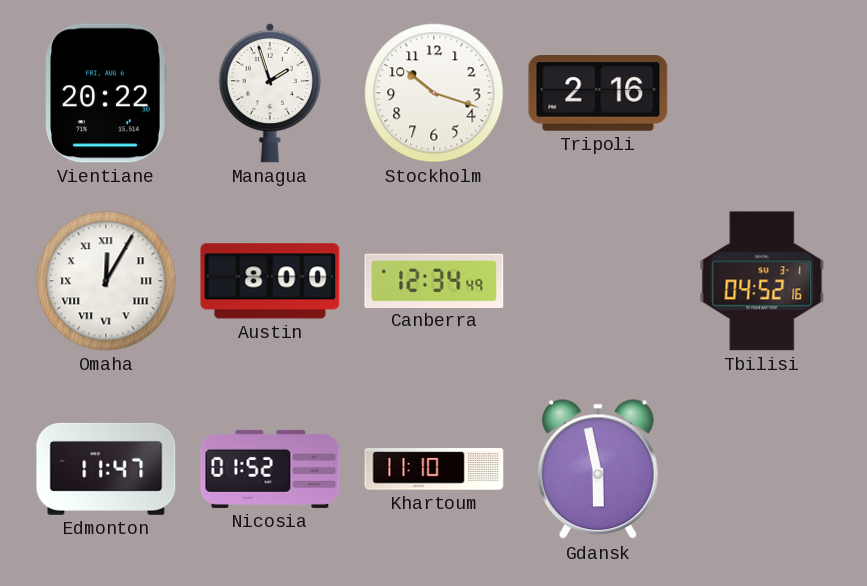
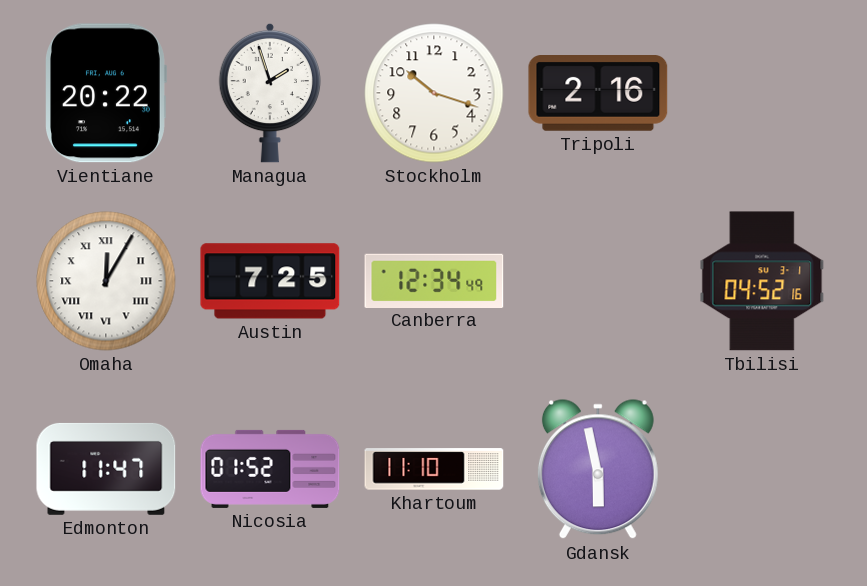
Austin: 8:00 -> 7:25
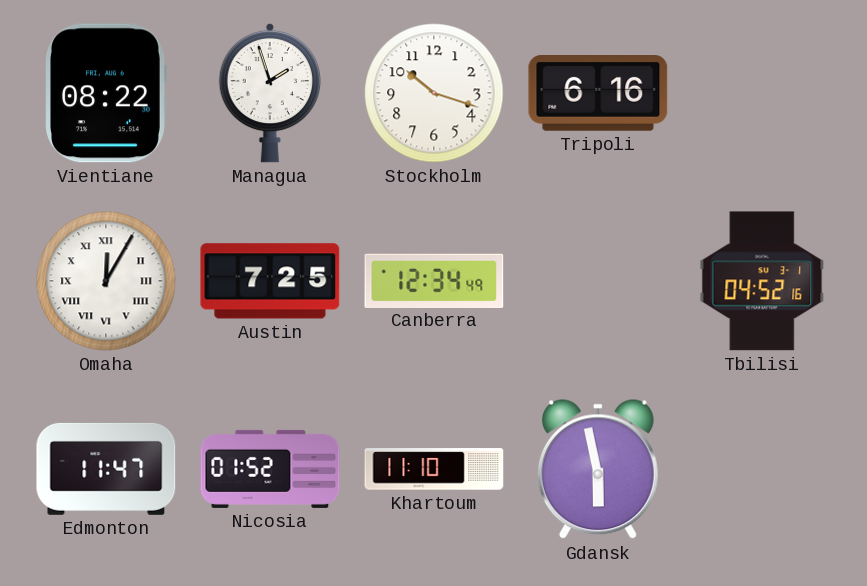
Vientiane: 20:22 -> 08:22
Tripoli: 2:16 -> 6:16
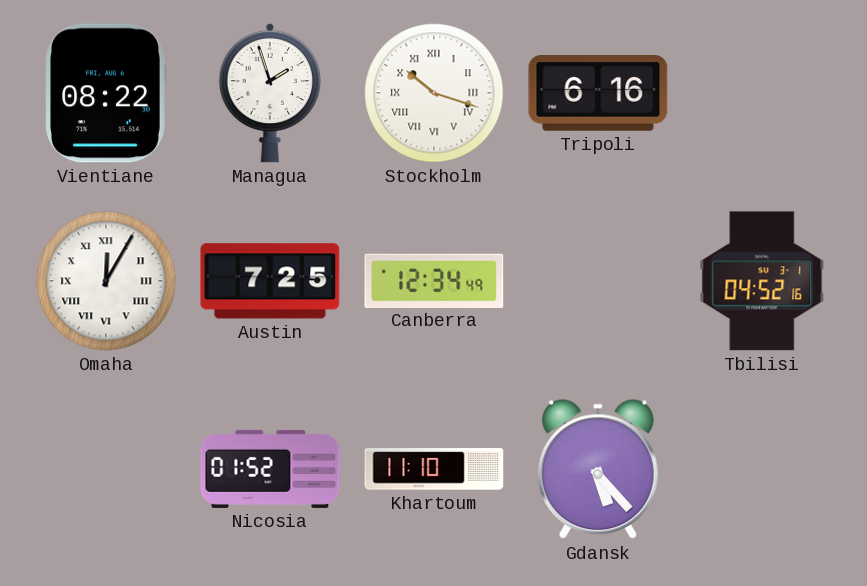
Stockholm numerals: Arabic -> Roman
Edmonton: 11:47 -> none
Gdansk: 5:58 -> 5:23
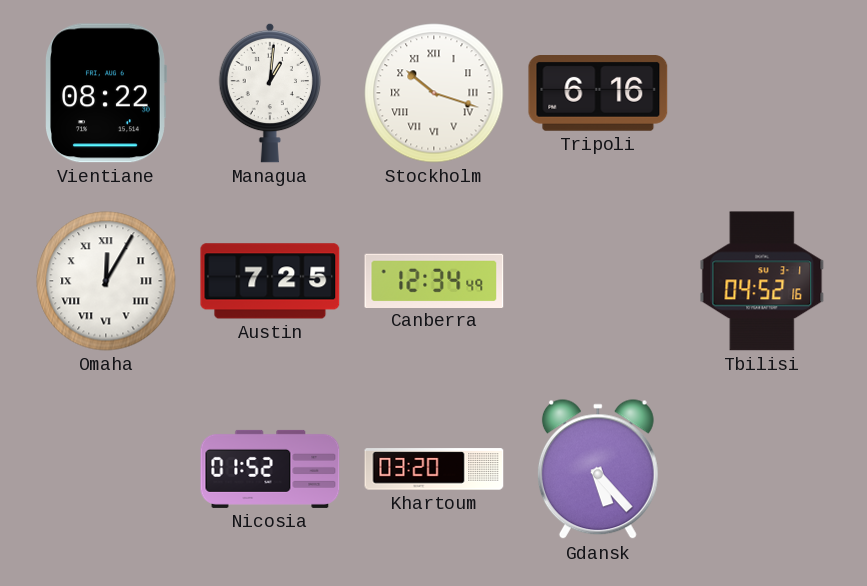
Managua: 1:57 -> 1:01
Khartoum: 11:10 -> 03:20
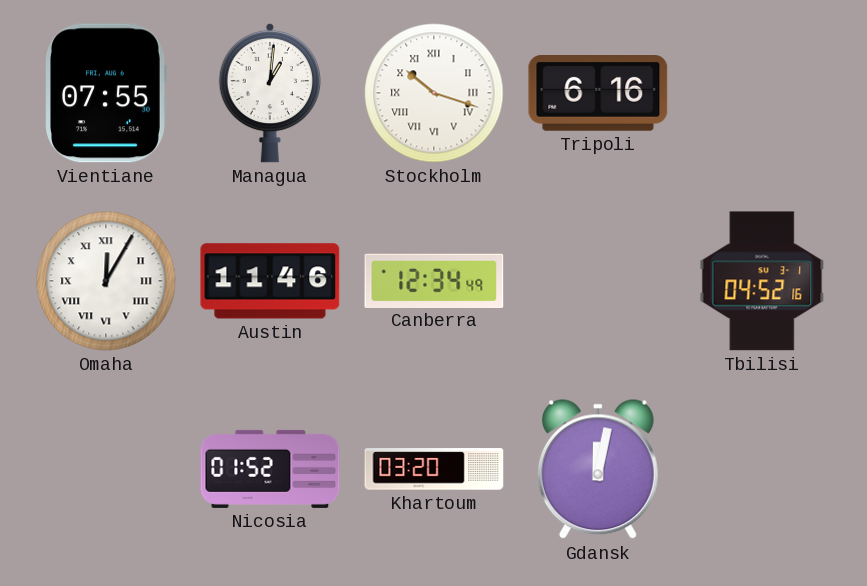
Vientiane: 08:22 -> 07:55
Austin: 7:25 -> 11:46
Gdansk: 5:23 -> 12:02
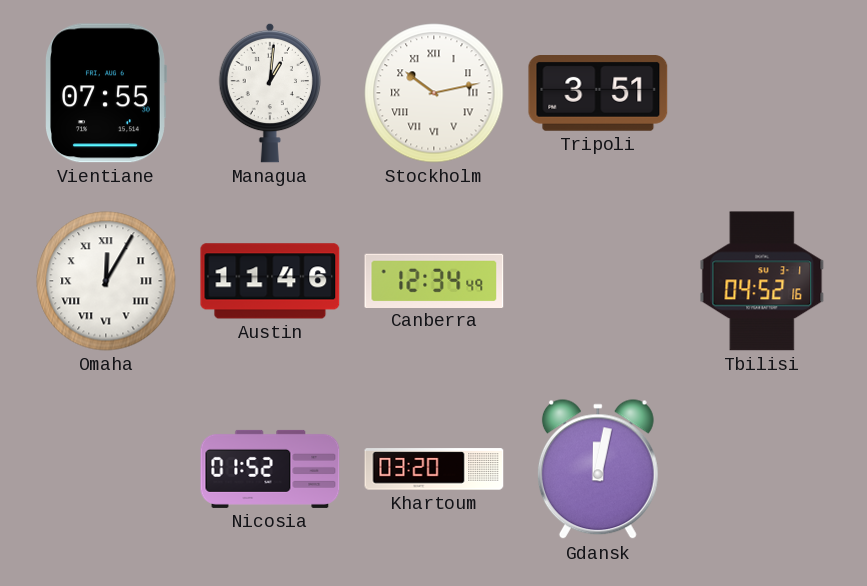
Stockholm: 10:18 -> 10:13
Tripoli: 6:16 -> 3:51
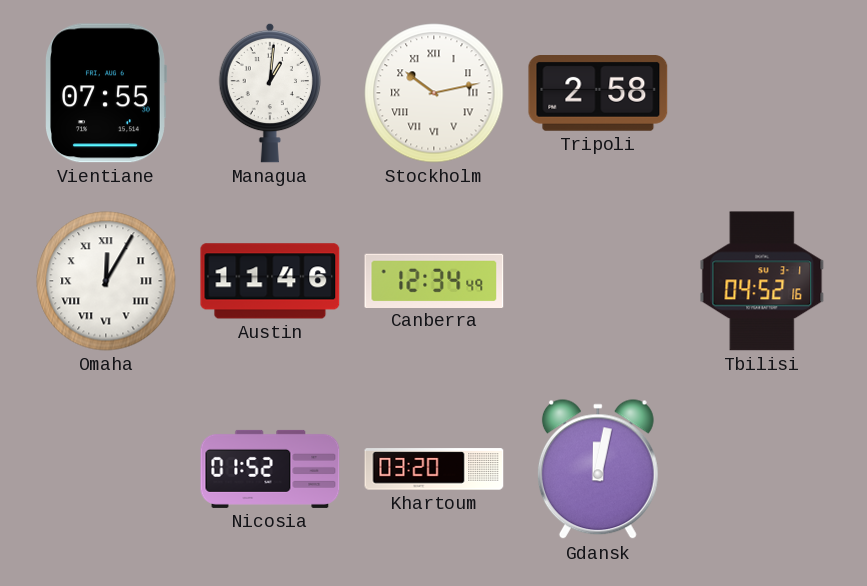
Tripoli: 3:51 -> 2:58
